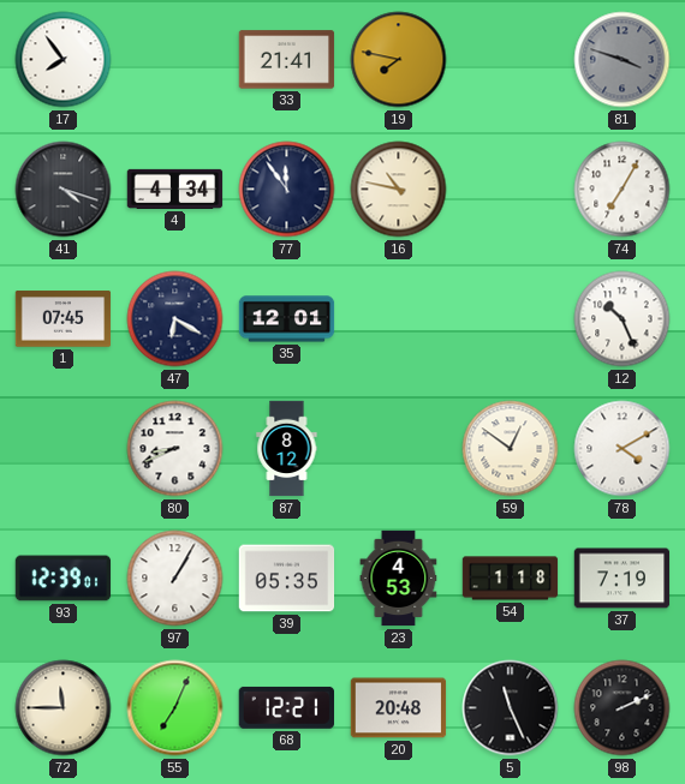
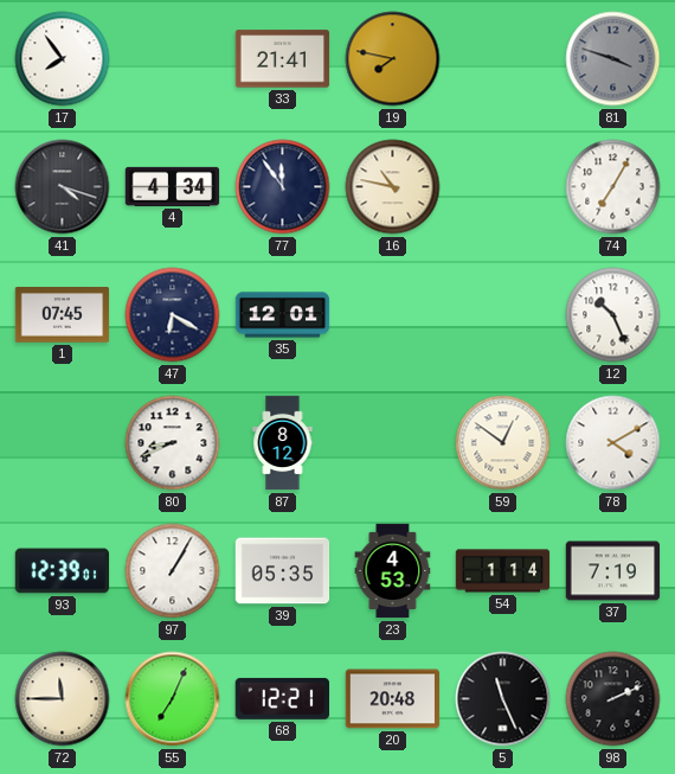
54: 1:18 -> 1:14
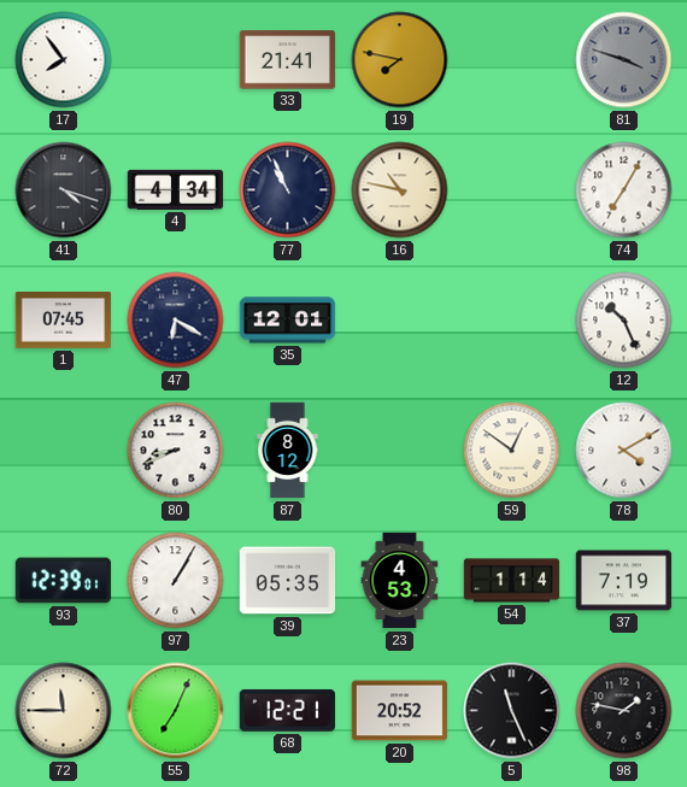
77: 11:54 -> 10:56
20: 20:48 -> 20:52
98: 2:11 -> 1:47
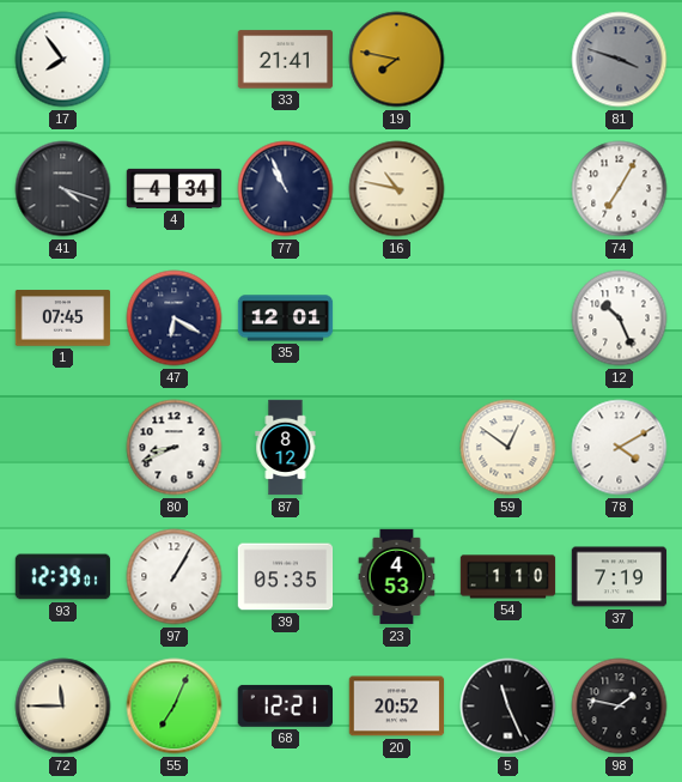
54: 1:14 -> 1:10
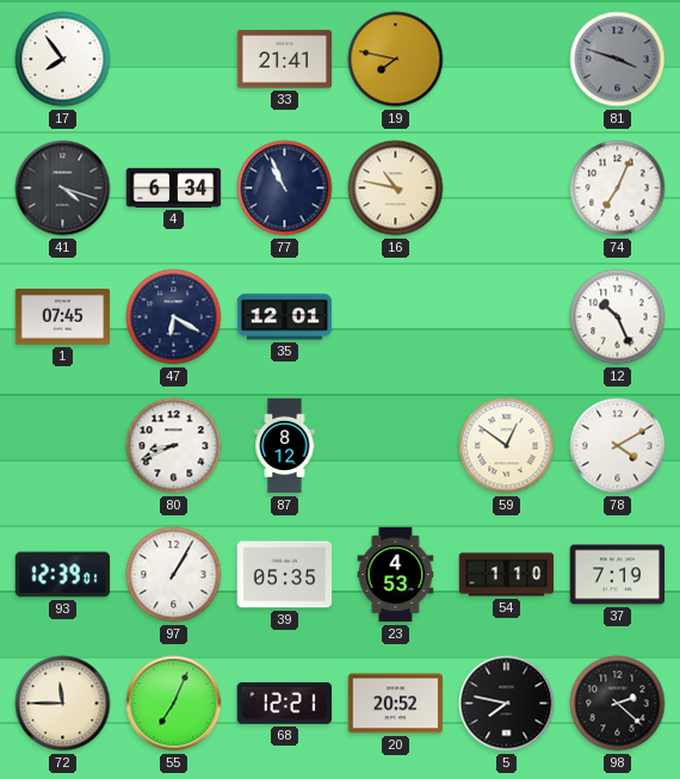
4: 4:34 -> 6:34
74: 7:05 -> 7:04
5: 11:26 -> 7:47
98: 1:47 -> 2:22
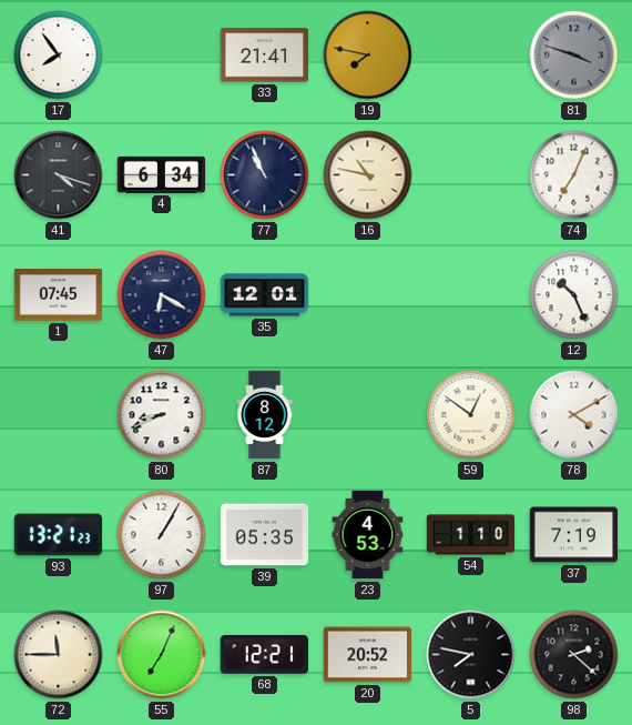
93: 12:39 -> 13:21
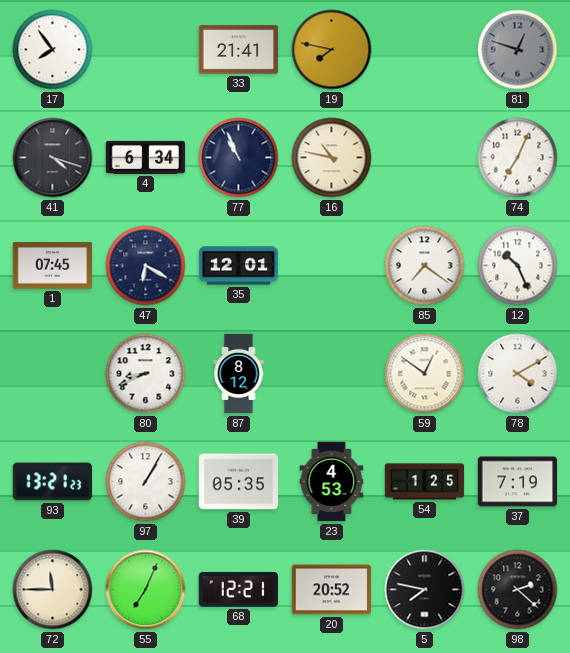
81: 3:48 -> 12:48
85: none -> 7:21
54: 1:10 -> 1:25
